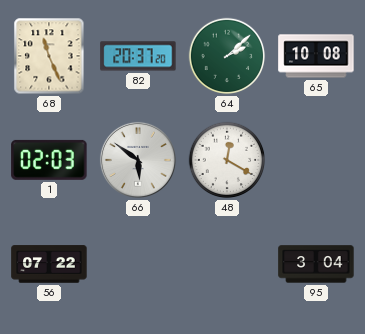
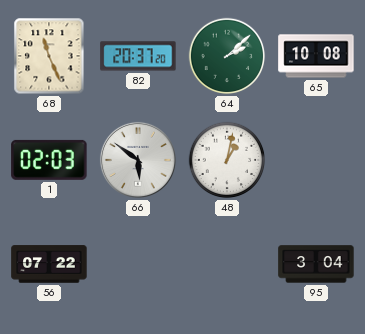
48: 12:20 -> 1:02
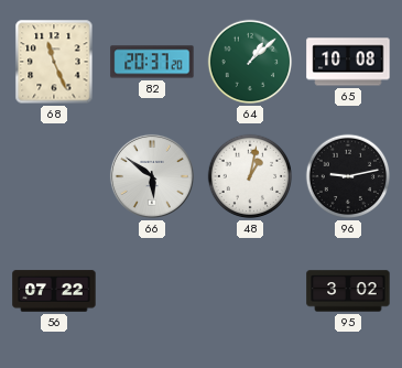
64: 2:08 -> 1:08
1: 02:03 -> none
96: none -> 9:13
95: 3:04 -> 3:02
